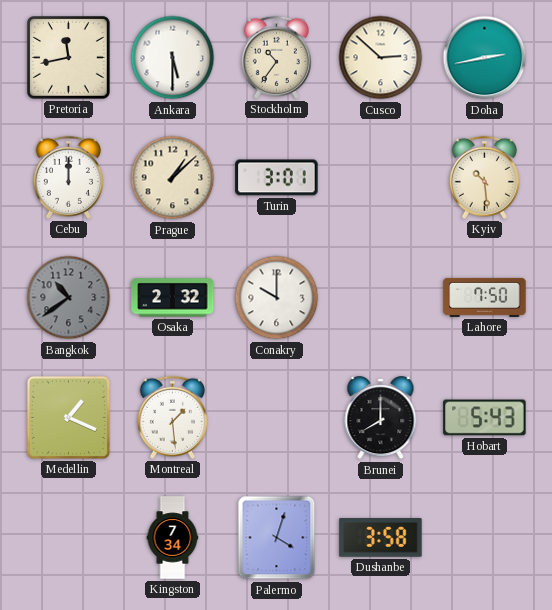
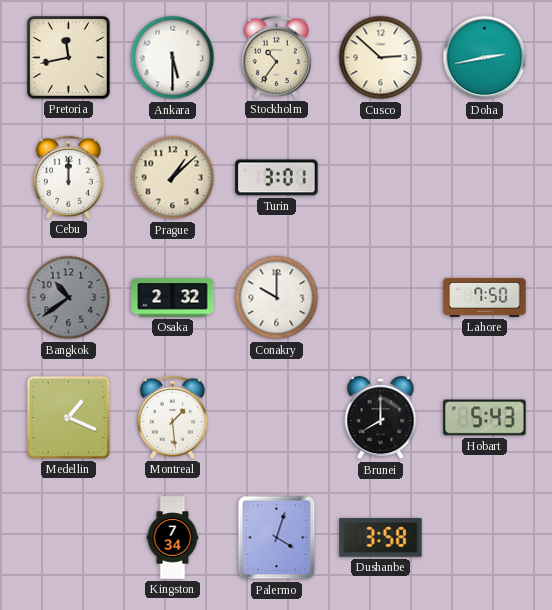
Kyiv: 10:29 -> none
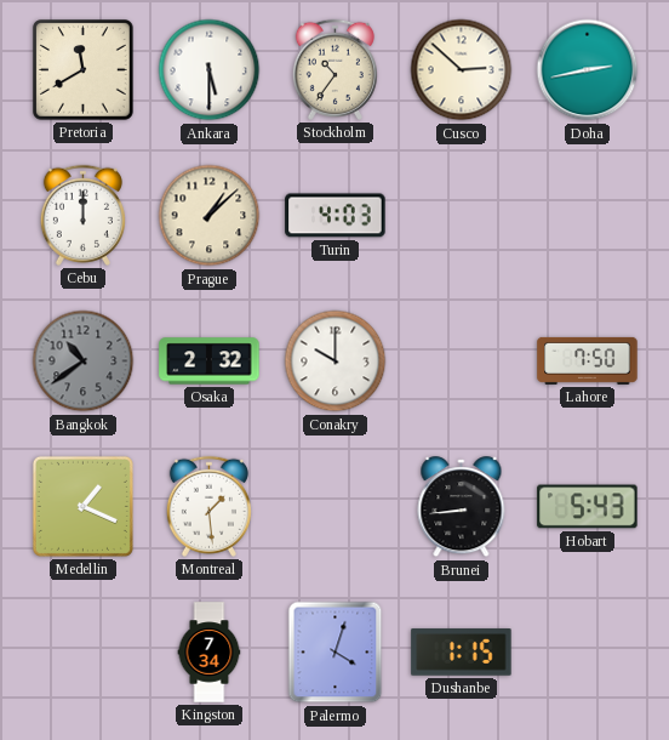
Pretoria: 11:43 -> 11:40
Turin: 3:01 -> 4:03
Brunei: 8:00 -> 8:44
Dushanbe: 3:58 -> 1:15
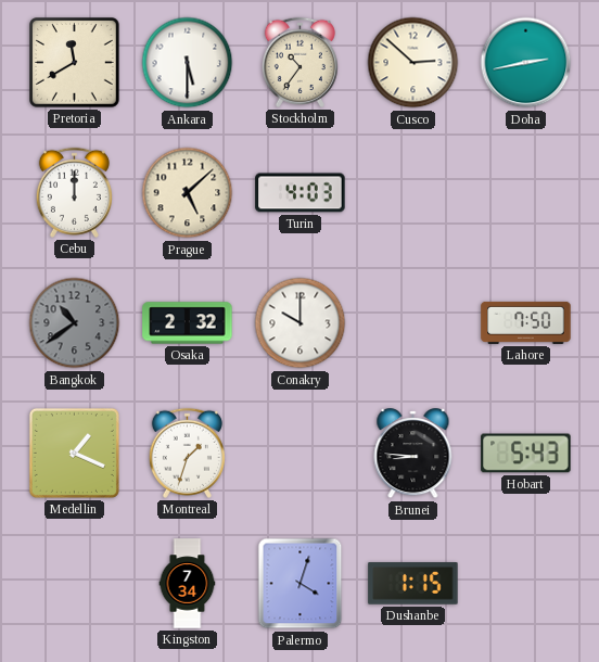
Prague: 1:08 -> 5:08
Montreal: 1:29 -> 1:33
Brunei: 8:44 -> 8:46
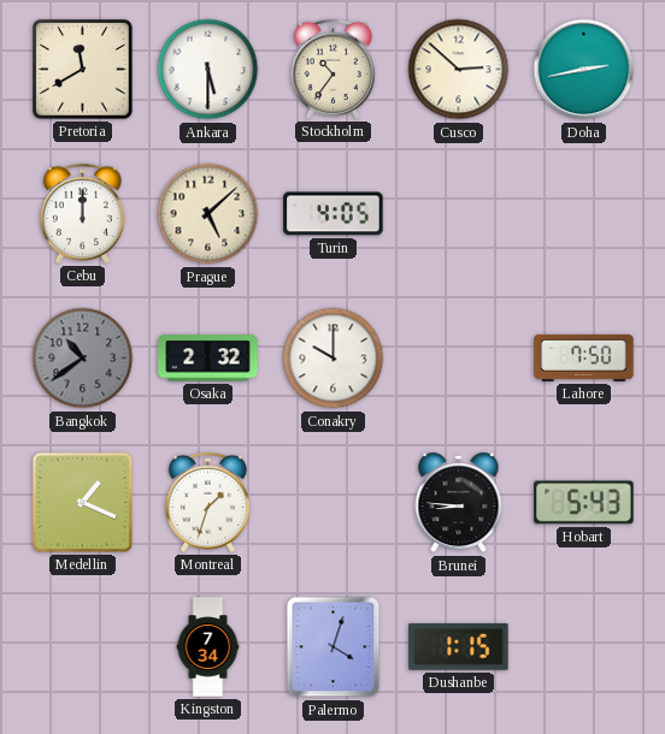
Turin: 4:03 -> 4:05
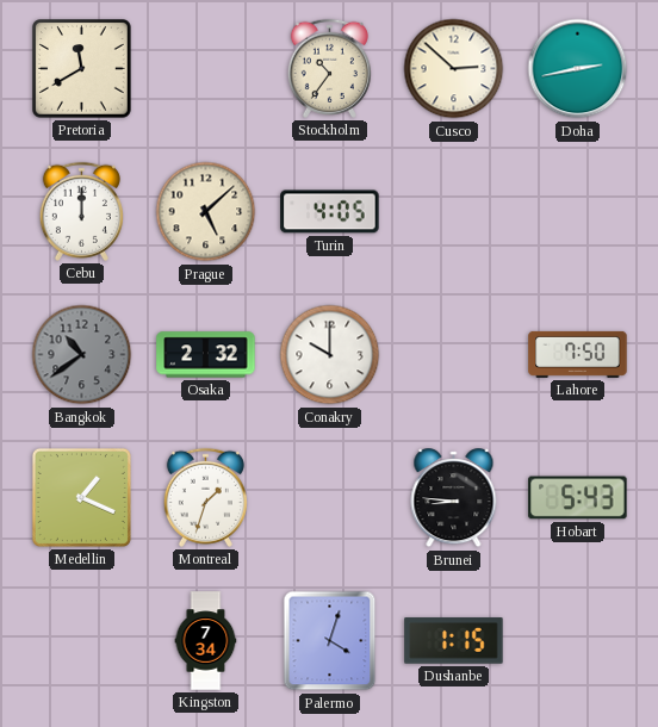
Ankara: 5:30 -> none
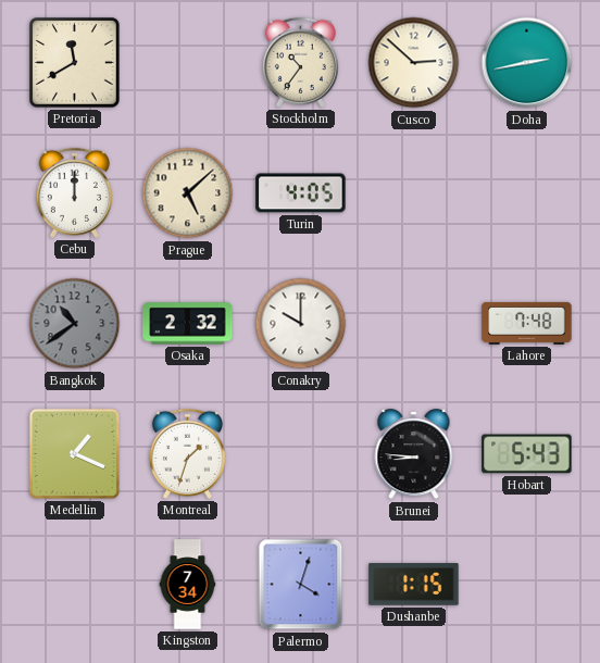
Lahore: 7:50 -> 7:48
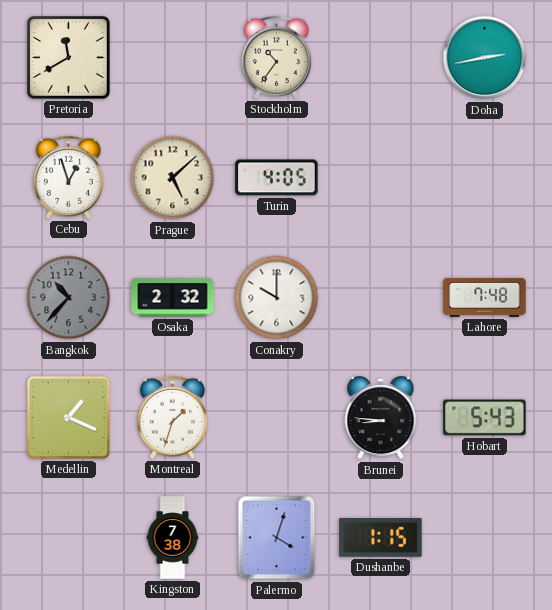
Cusco: 2:52 -> none
Cebu: 12:00 -> 12:57
Bangkok: 10:39 -> 10:37
Kingston: 7:34 -> 7:38
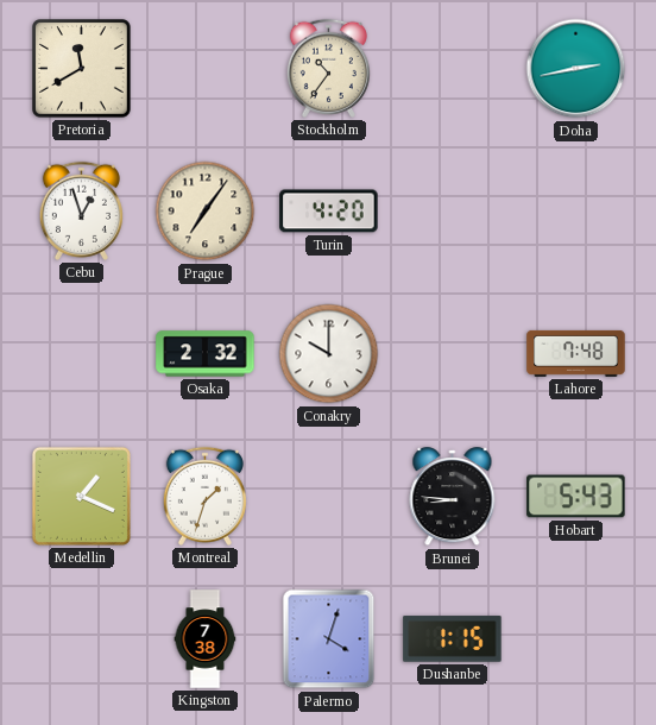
Prague: 5:08 -> 7:06
Turin: 4:05 -> 4:20
Bangkok: 10:37 -> none
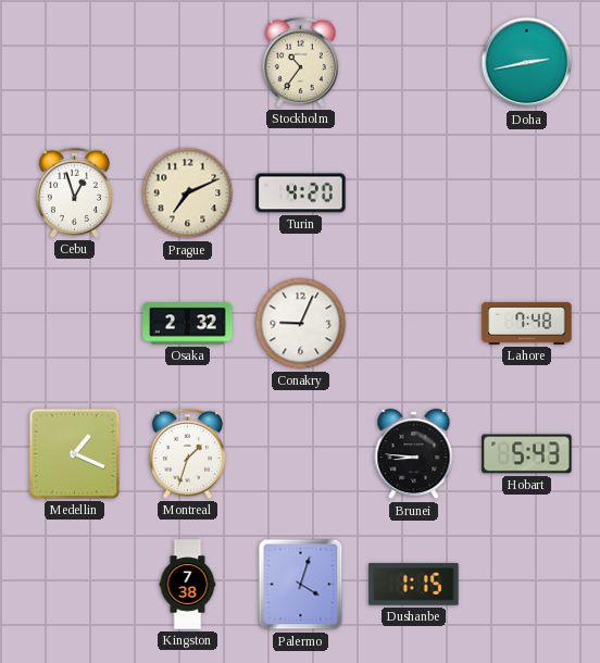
Pretoria: 11:40 -> none
Prague: 7:06 -> 7:11
Conakry: 10:00 -> 9:04
